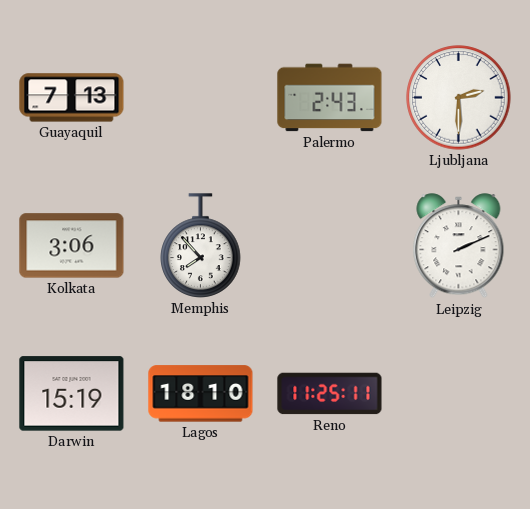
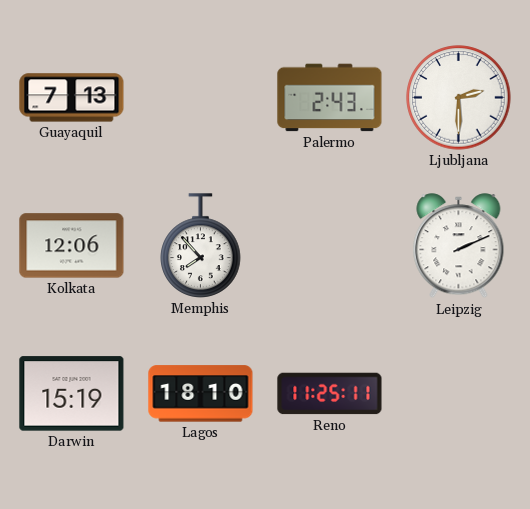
Kolkata: 3:06 -> 12:06
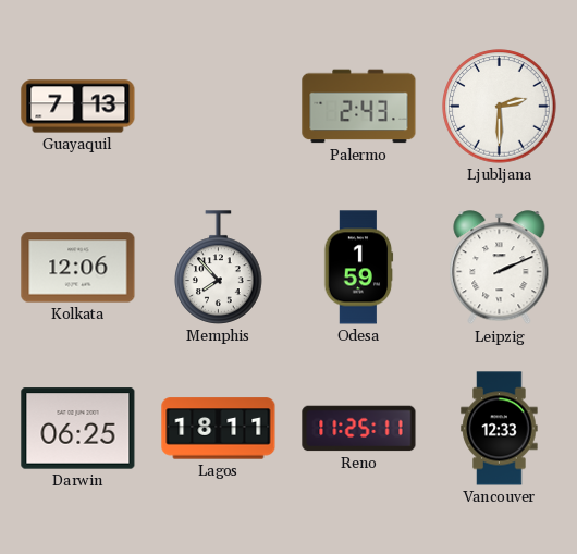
Odesa: none -> 1:59
Darwin: 15:19 -> 06:25
Lagos: 18:10 -> 18:11
Vancouver: none -> 12:33
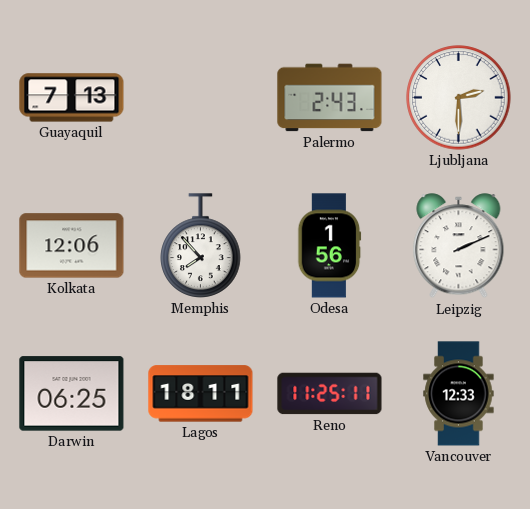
Odesa: 1:59 -> 1:56
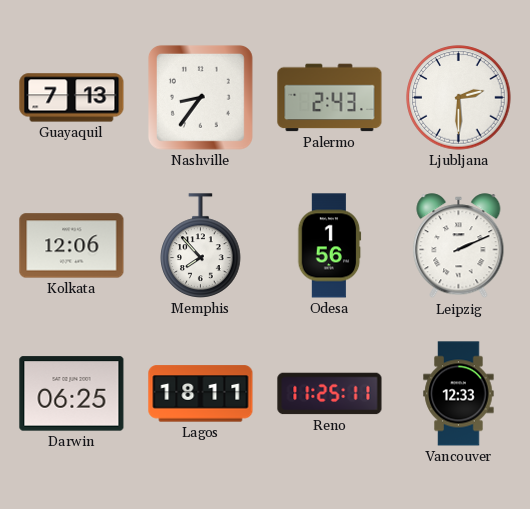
Nashville: none -> 8:36
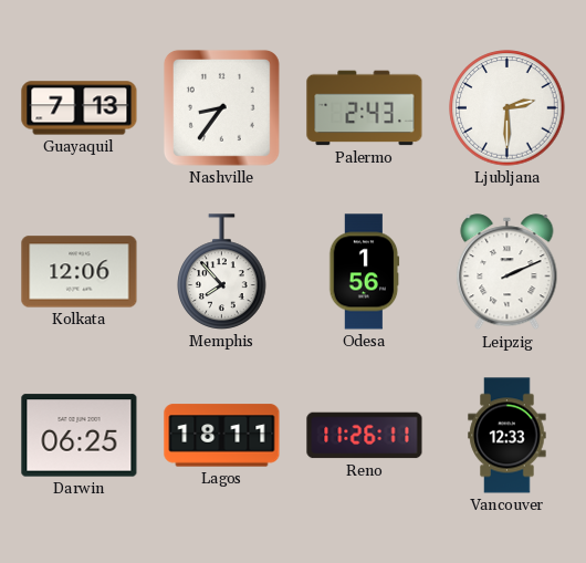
Reno: 11:25 -> 11:26
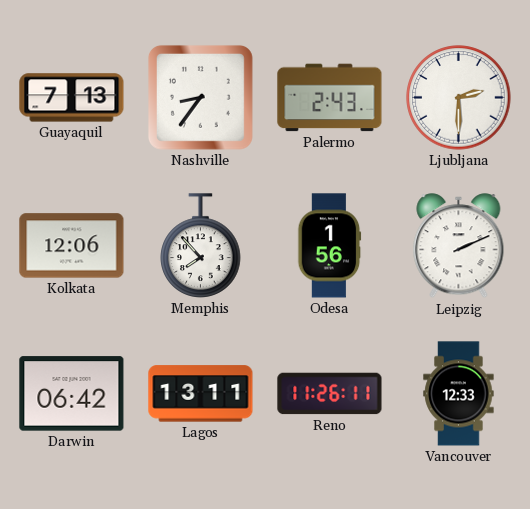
Darwin: 06:25 -> 06:42
Lagos: 18:11 -> 13:11
